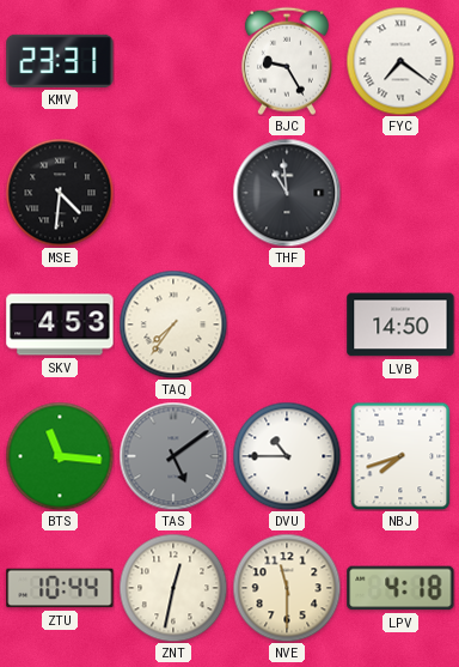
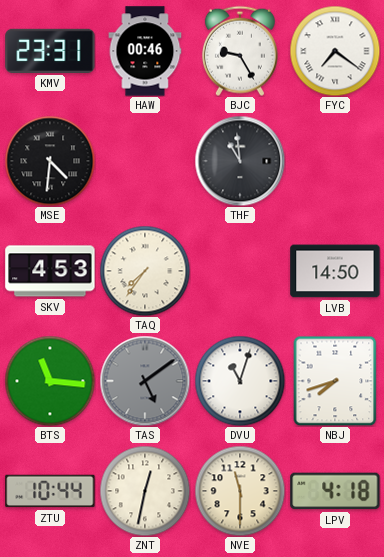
HAW: none -> 00:46
DVU: 10:45 -> 11:03
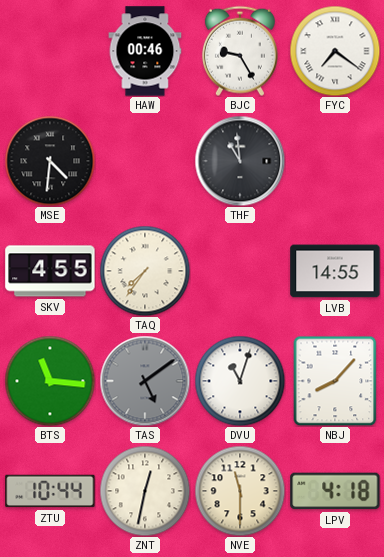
KMV: 23:31 -> none
SKV: 4:53 -> 4:55
LVB: 14:50 -> 14:55
NBJ: 7:42 -> 8:07
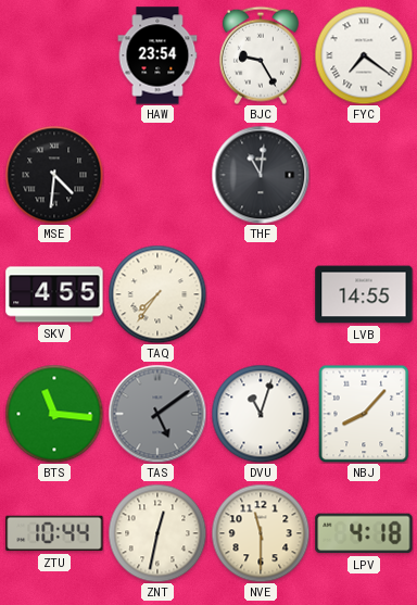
HAW: 00:46 -> 23:54
THF: 10:59 -> 11:01
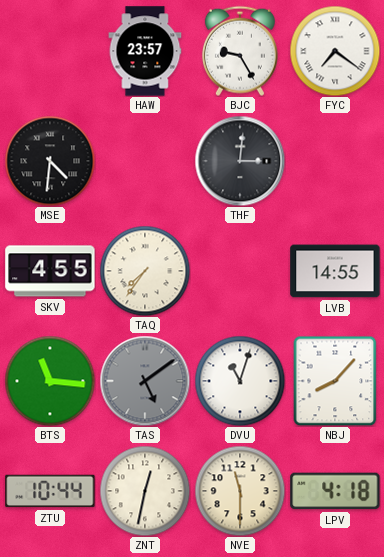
HAW: 23:54 -> 23:57
THF: 11:01 -> 3:01
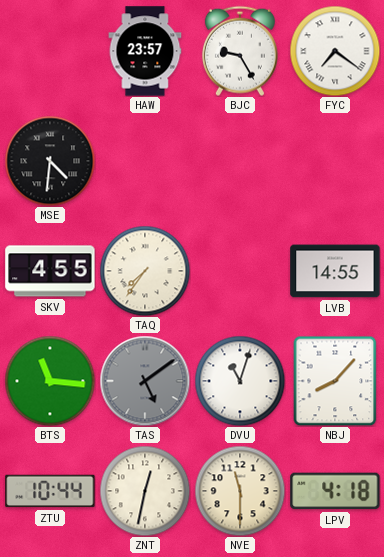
THF: 3:01 -> none
